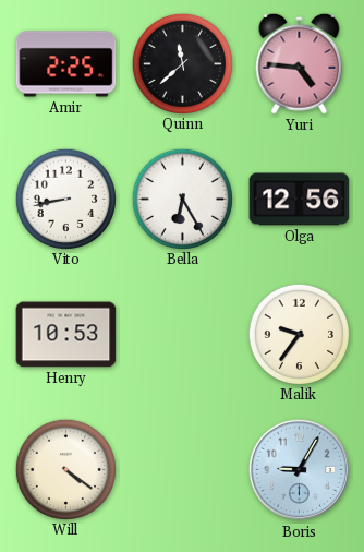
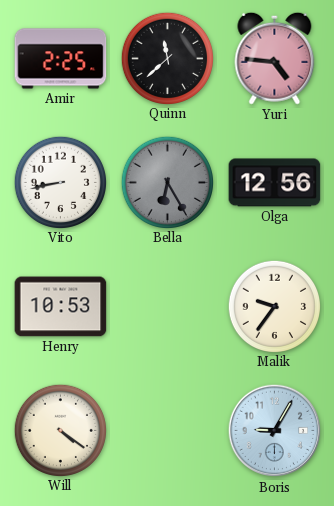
Bella dial: white -> grey
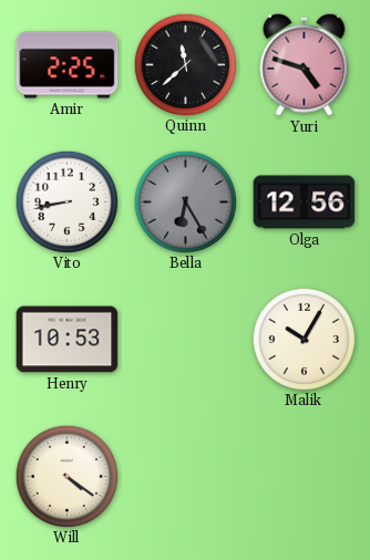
Yuri: 4:46 -> 4:48
Malik: 9:36 -> 10:05
Boris: 9:05 -> none
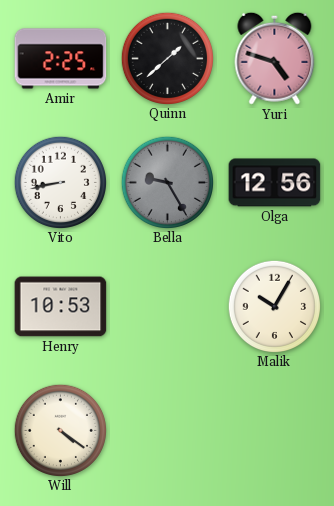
Quinn: 11:38 -> 1:38
Bella: 6:25 -> 9:25
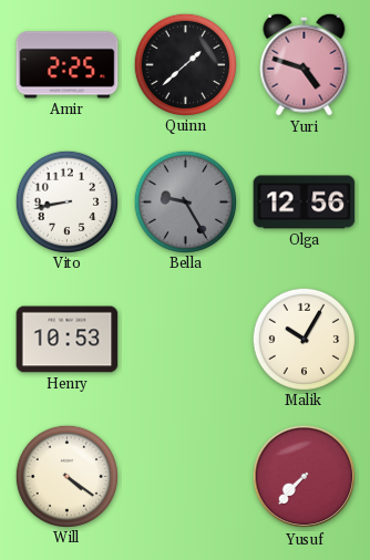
Yusuf: none -> 7:37
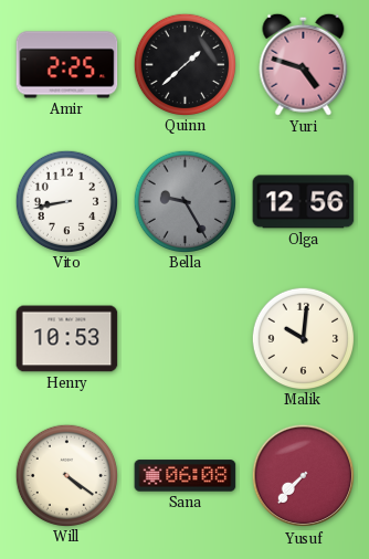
Malik: 10:05 -> 10:01
Sana: none -> 06:08
